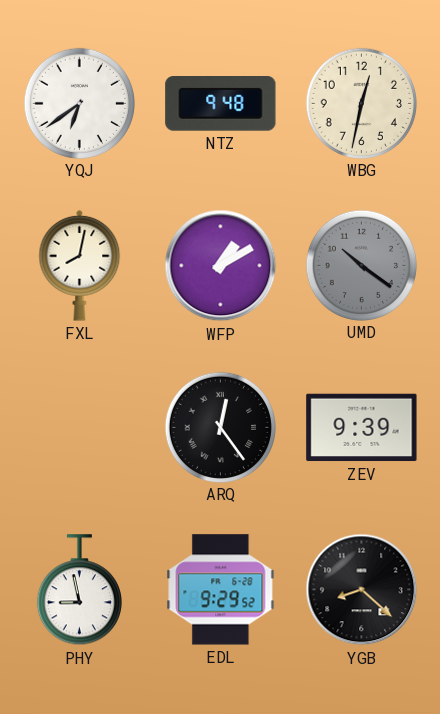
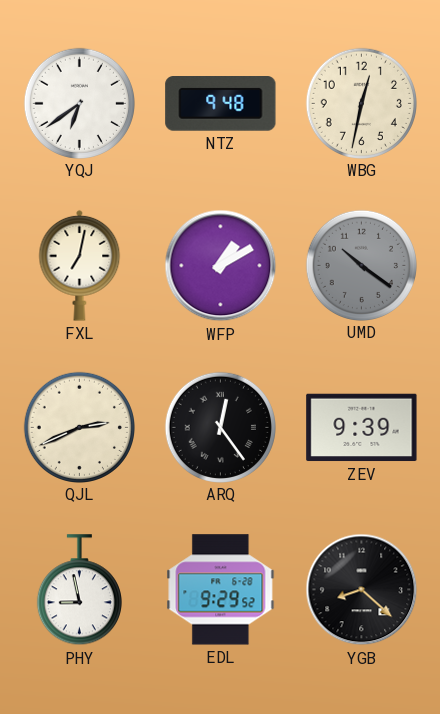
FXL: 8:02 -> 7:02
QJL: none -> 2:41
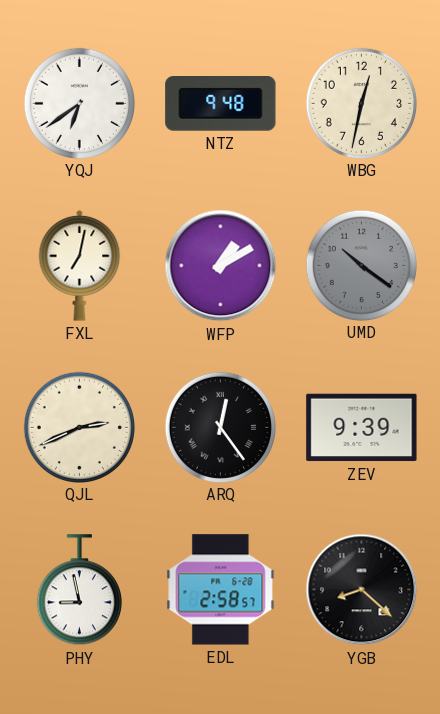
EDL: 9:29 -> 2:58
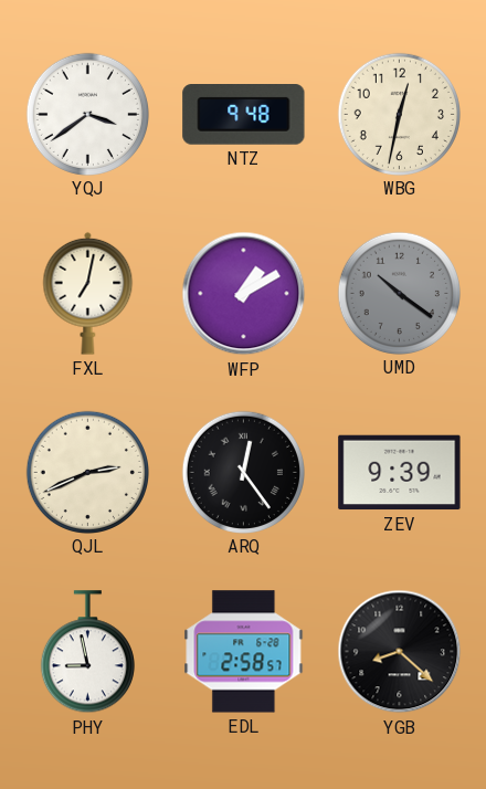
YQJ: 6:39 -> 3:39
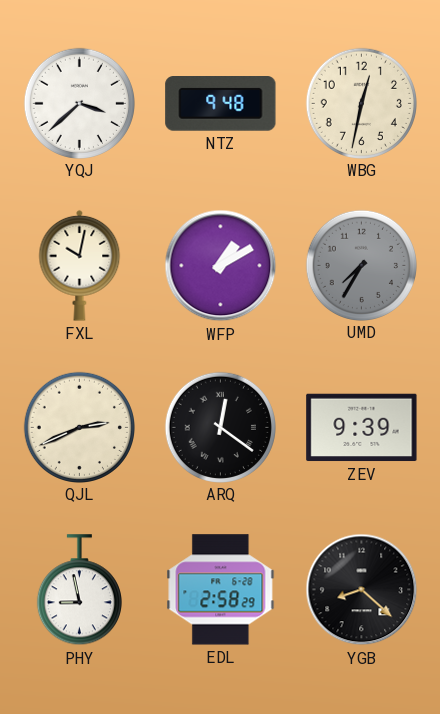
YQJ: 3:39 -> 3:38
FXL: 7:02 -> 10:02
UMD: 10:21 -> 7:35
ARQ: 12:24 -> 12:21
EDL: 2:58:57 -> 2:58:29
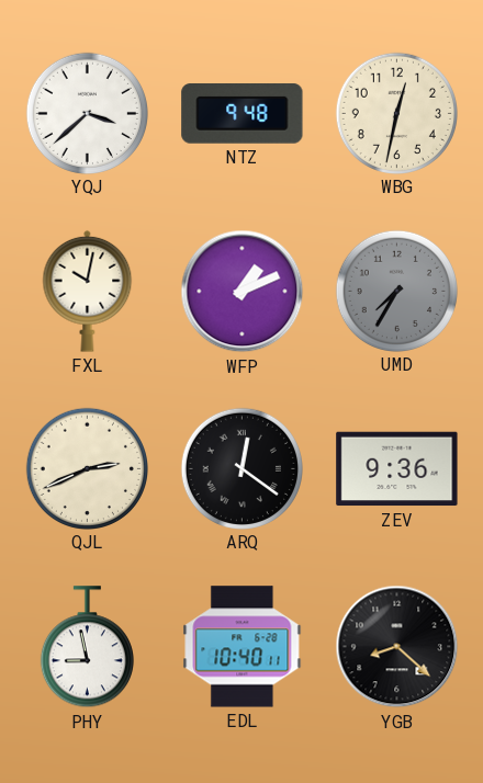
WFP: 1:10 -> 1:11
ZEV: 9:39 -> 9:36
EDL: 2:58 -> 10:40
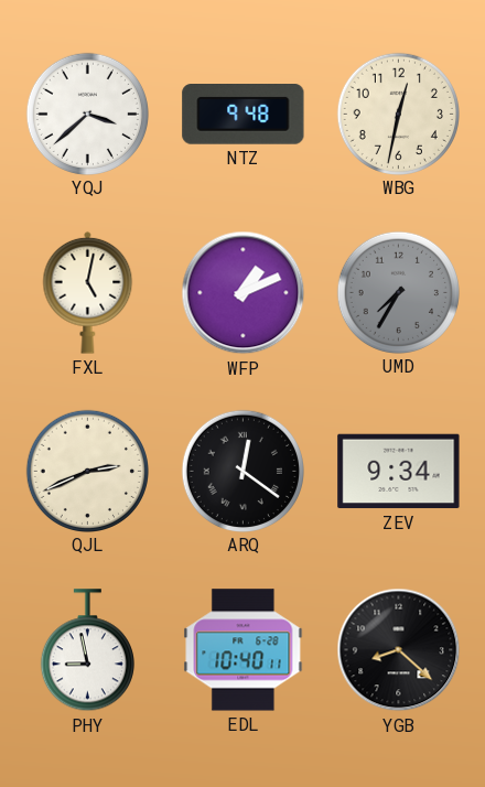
FXL: 10:02 -> 5:02
ZEV: 9:36 -> 9:34
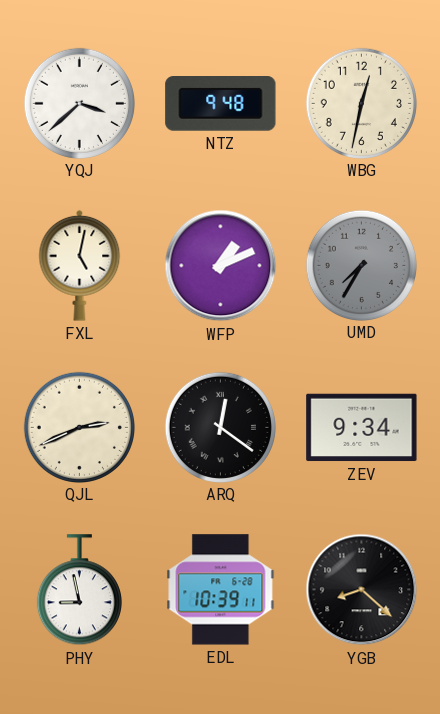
EDL: 10:40 -> 10:39
